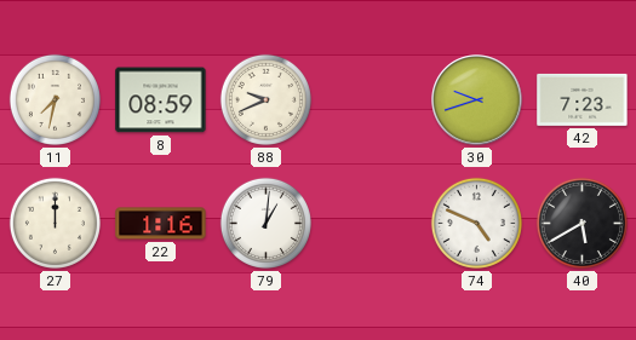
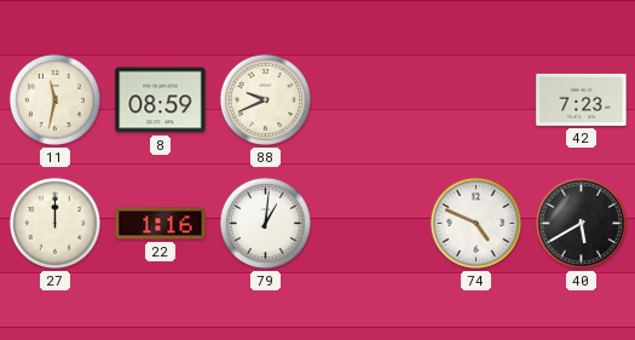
11: 7:32 -> 11:32
30: 9:42 -> none
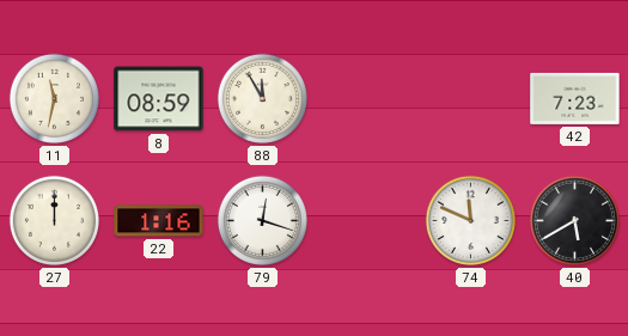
88: 9:41 -> 11:55
79: 1:01 -> 12:18
74: 4:49 -> 11:49
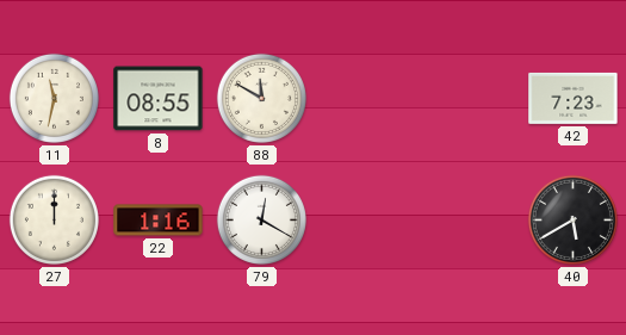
8: 08:59 -> 08:55
88: 11:55 -> 11:50
79: 12:18 -> 12:20
74: 11:49 -> none
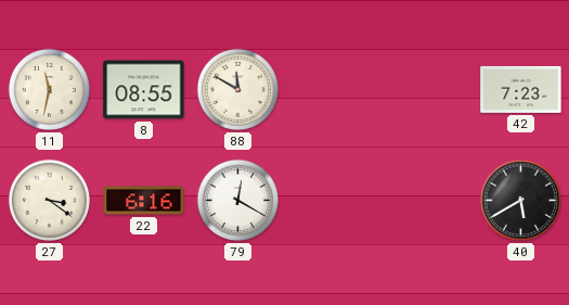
27: 12:00 -> 3:21
22: 1:16 -> 6:16
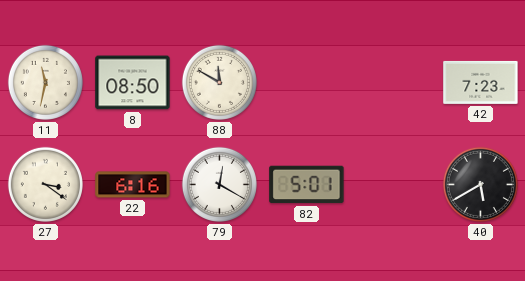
8: 08:55 -> 08:50
82: none -> 5:01
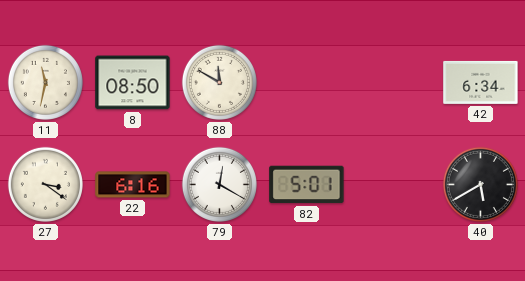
42: 7:23 -> 6:34
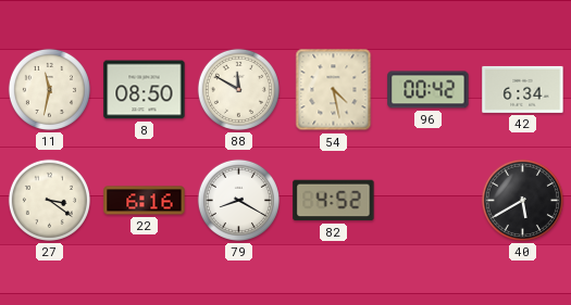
54: none -> 4:28
96: none -> 00:42
79: 12:20 -> 8:20
82: 5:01 -> 4:52
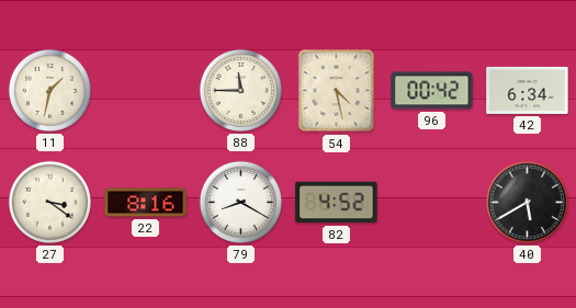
11: 11:32 -> 1:32
8: 08:50 -> none
88: 11:50 -> 11:45
22: 6:16 -> 8:16
